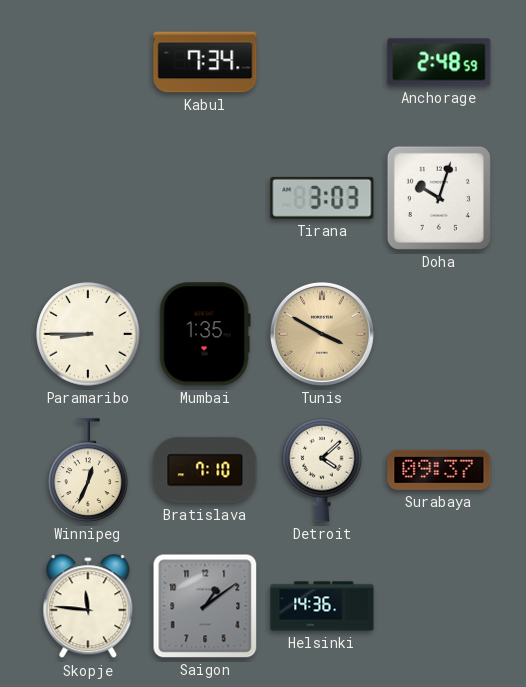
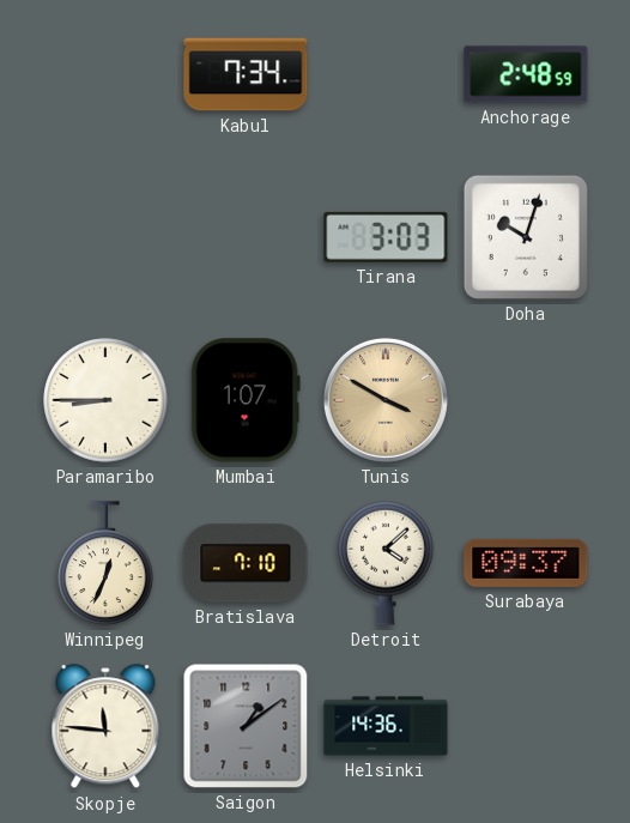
Mumbai: 1:35 -> 1:07
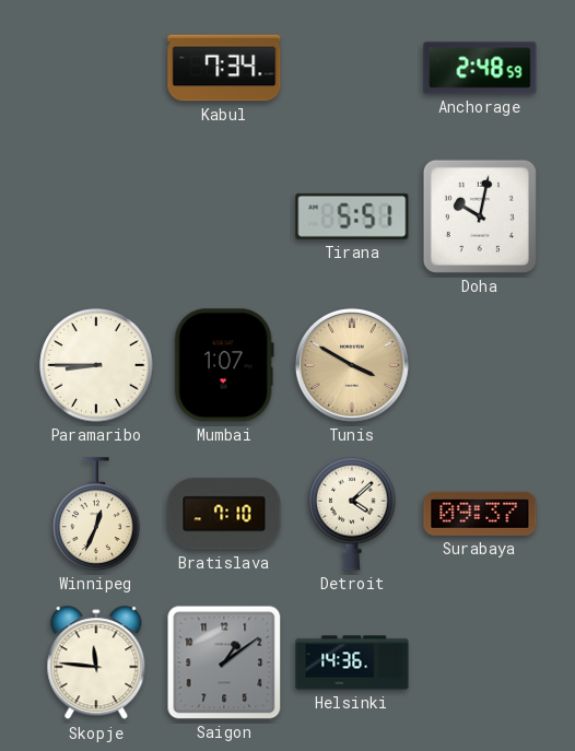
Tirana: 3:03 -> 5:51
Doha: 10:03 -> 10:02
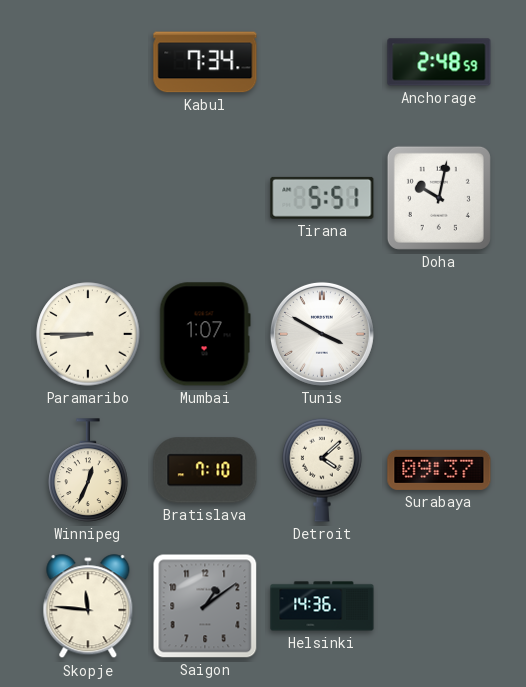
Tunis dial: champagne -> white
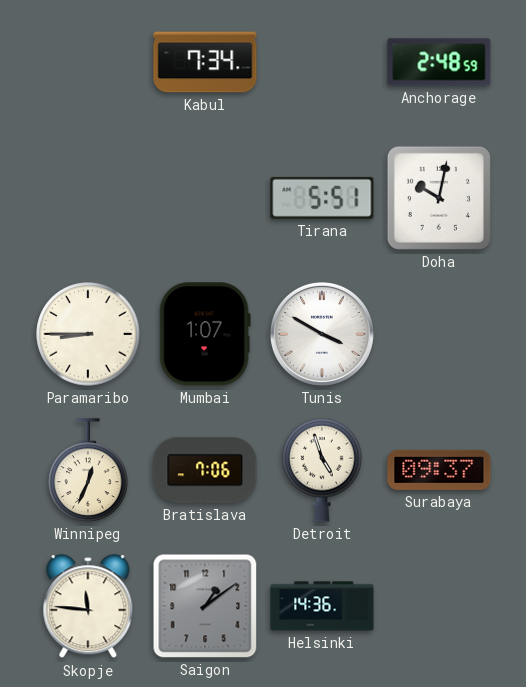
Bratislava: 7:10 -> 7:06
Detroit: 4:08 -> 4:57
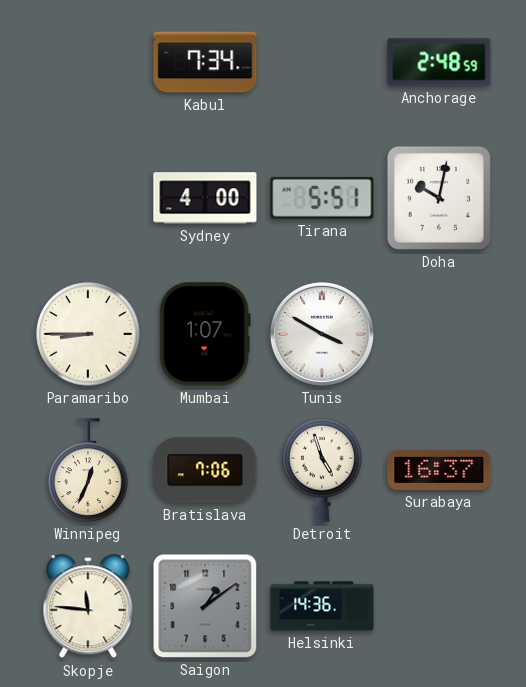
Sydney: none -> 4:00
Surabaya: 09:37 -> 16:37
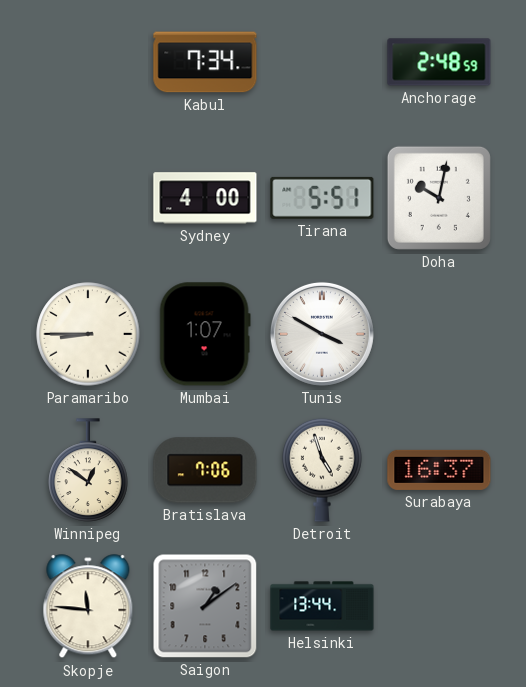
Winnipeg: 12:34 -> 12:51
Helsinki: 14:36 -> 13:44
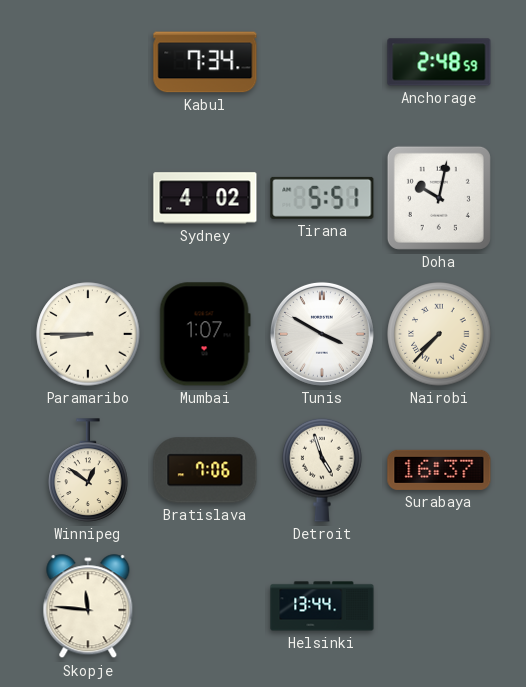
Sydney: 4:00 -> 4:02
Nairobi: none -> 7:37
Saigon: 1:09 -> none
